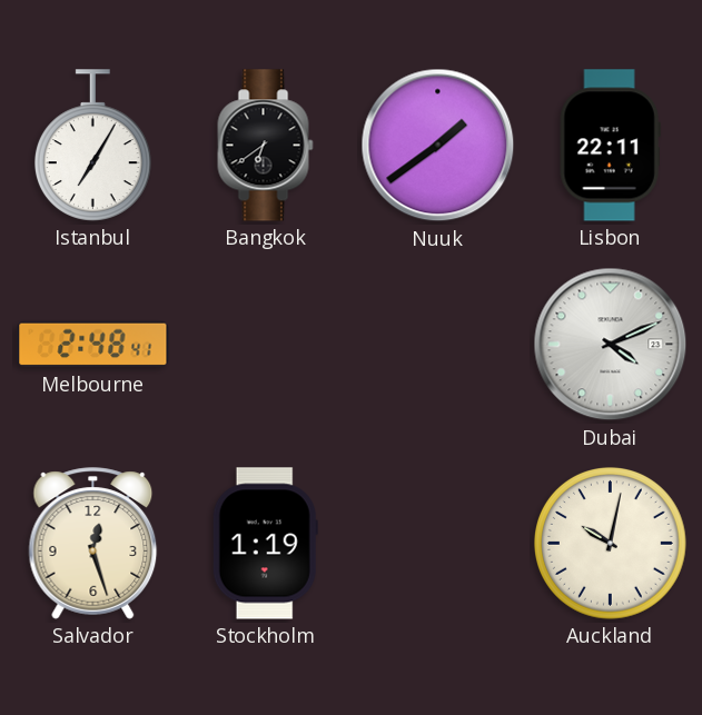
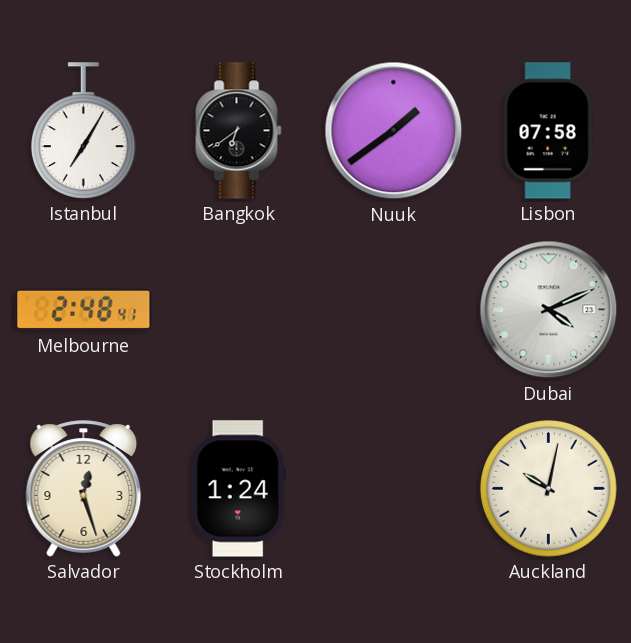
Lisbon: 22:11 -> 07:58
Stockholm: 1:19 -> 1:24
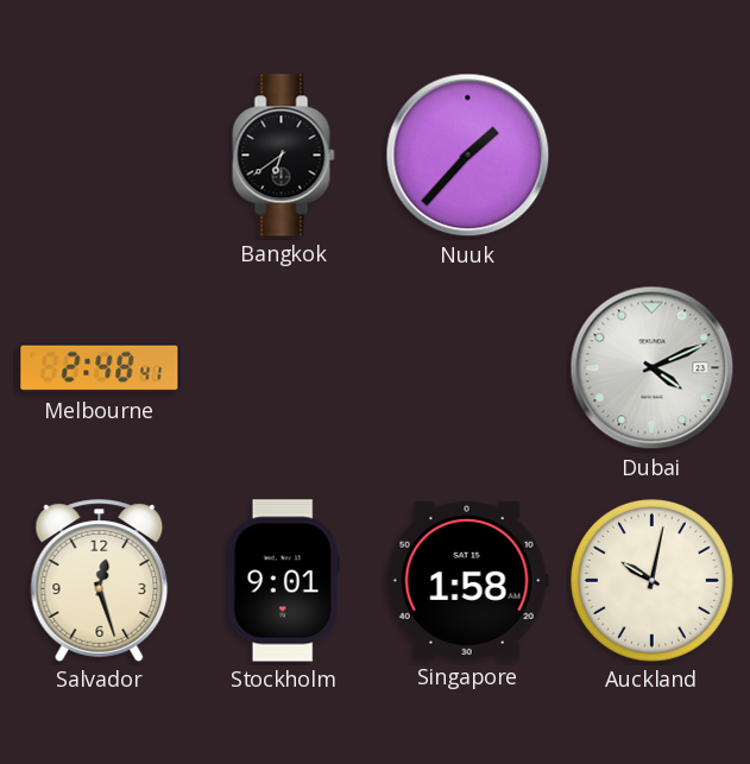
Istanbul: 7:05 -> none
Nuuk: 1:39 -> 1:37
Lisbon: 07:58 -> none
Stockholm: 1:24 -> 9:01
Singapore: none -> 1:58
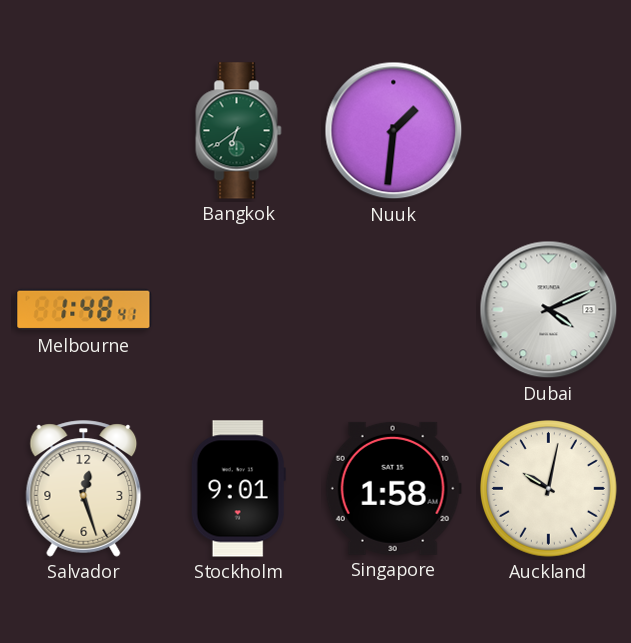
Bangkok dial: black -> green
Nuuk: 1:37 -> 1:31
Melbourne: 2:48 -> 1:48
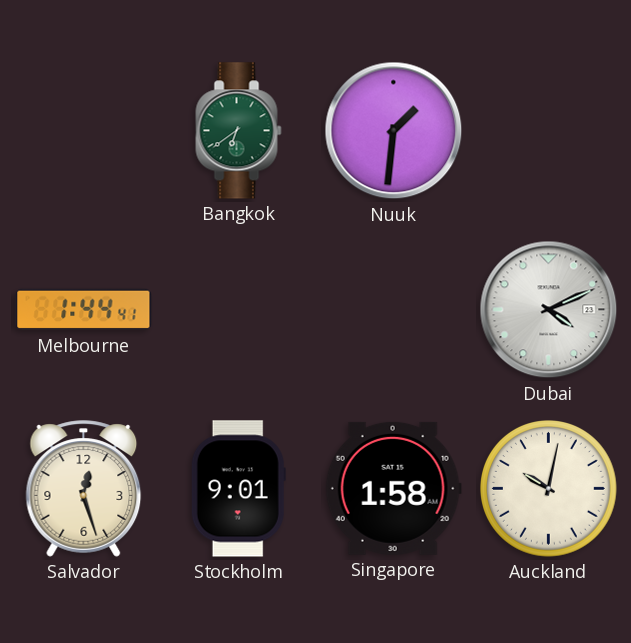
Melbourne: 1:48 -> 1:44
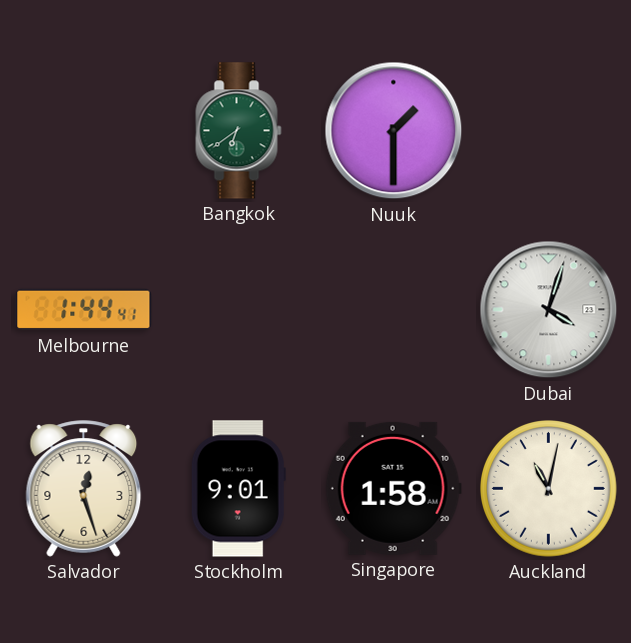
Nuuk: 1:31 -> 1:30
Dubai: 4:11 -> 4:03
Auckland: 10:02 -> 11:02
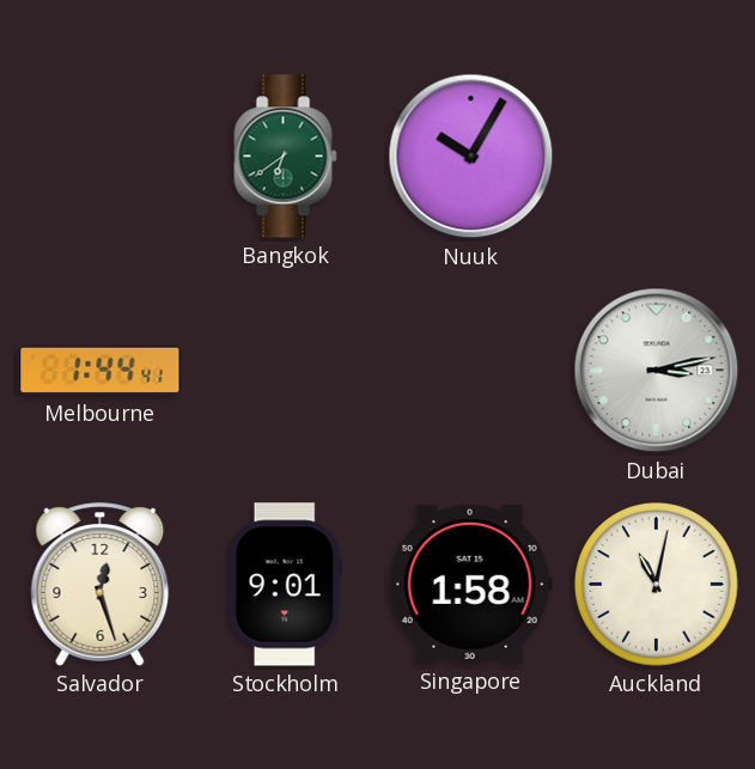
Nuuk: 1:30 -> 10:05
Dubai: 4:03 -> 3:13
